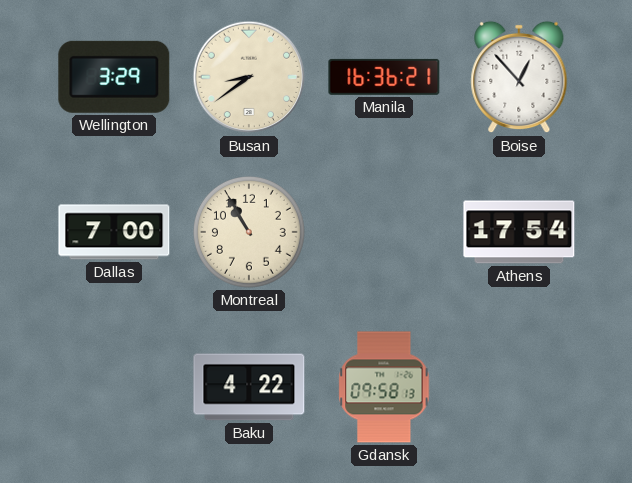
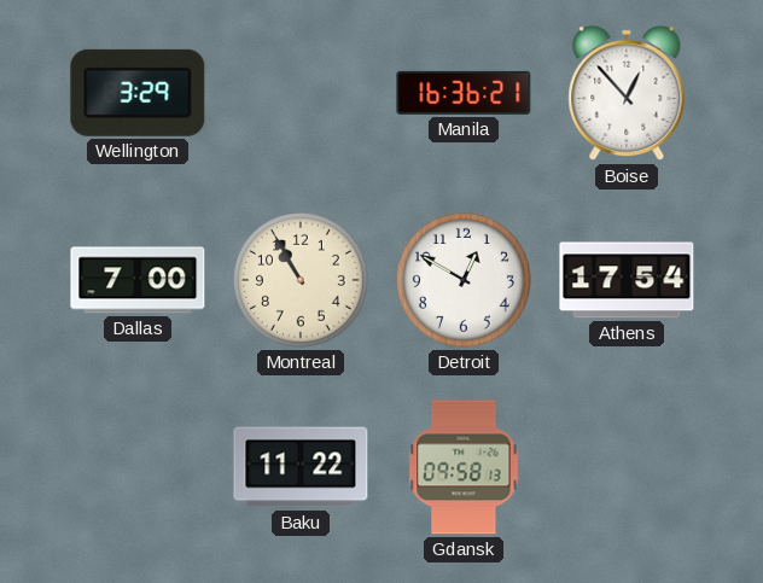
Busan: 8:39 -> none
Detroit: none -> 12:50
Baku: 4:22 -> 11:22
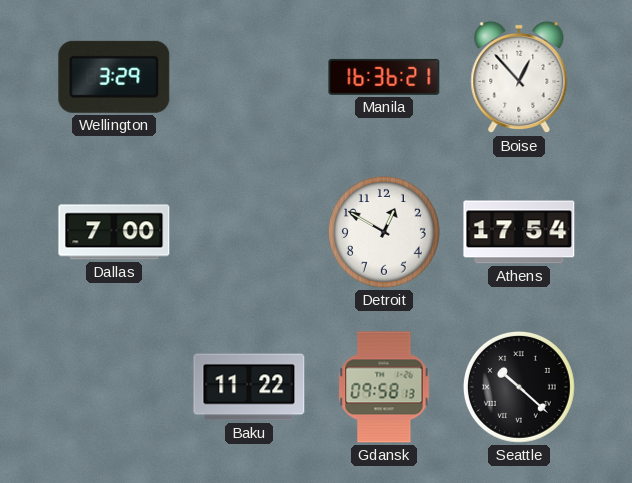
Montreal: 10:55 -> none
Seattle: none -> 10:22
